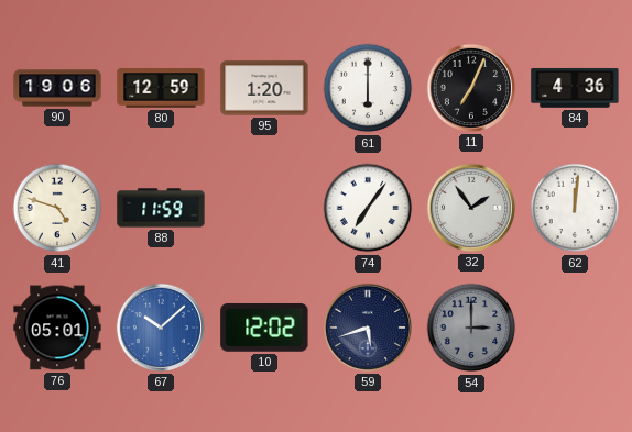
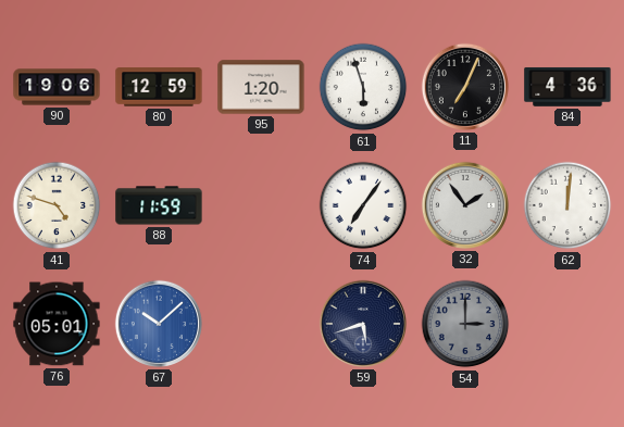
61: 6:00 -> 5:57
10: 12:02 -> none
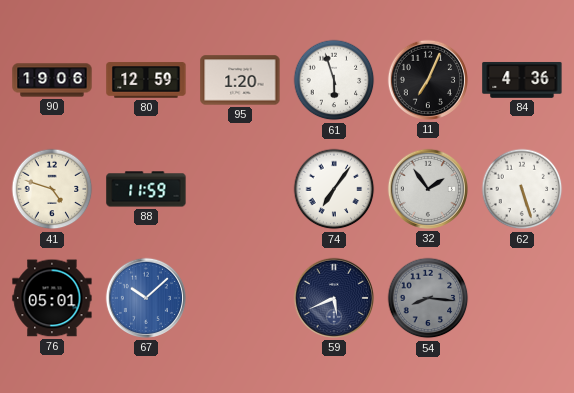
62: 12:01 -> 5:27
59: 5:42 -> 5:41
54: 3:00 -> 8:16
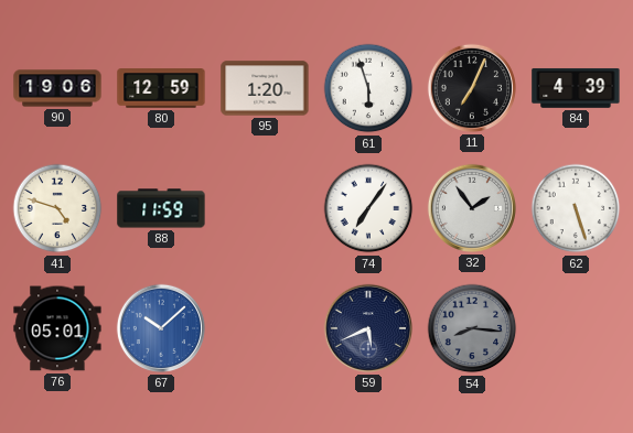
84: 4:36 -> 4:39
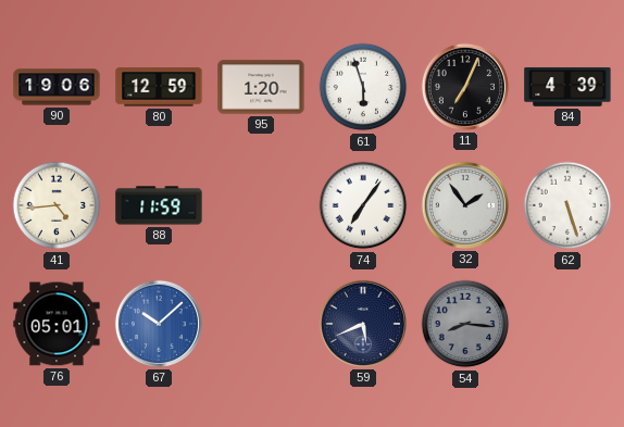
41: 4:48 -> 4:44
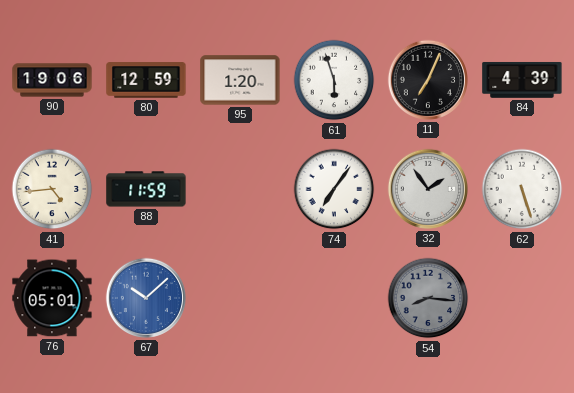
59: 5:41 -> none
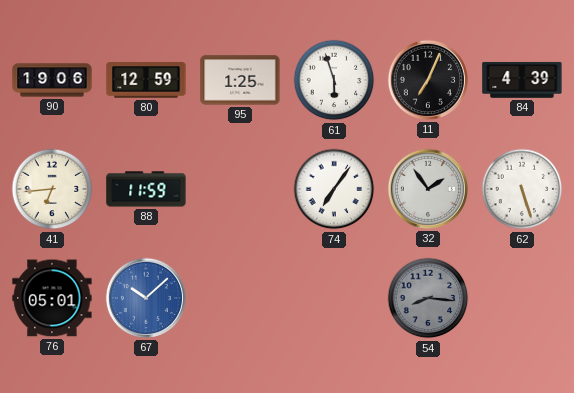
95: 1:20 -> 1:25
41: 4:44 -> 6:44
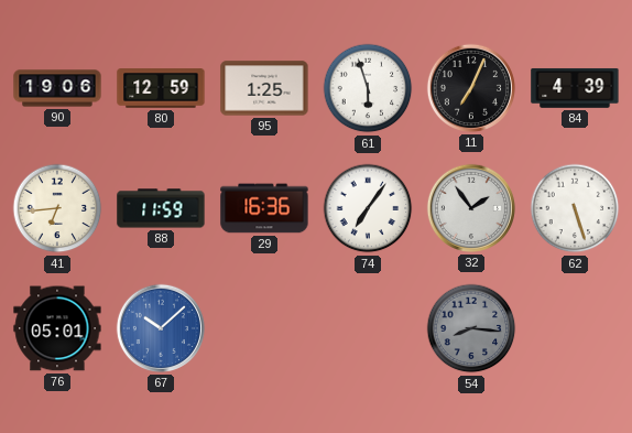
29: none -> 16:36
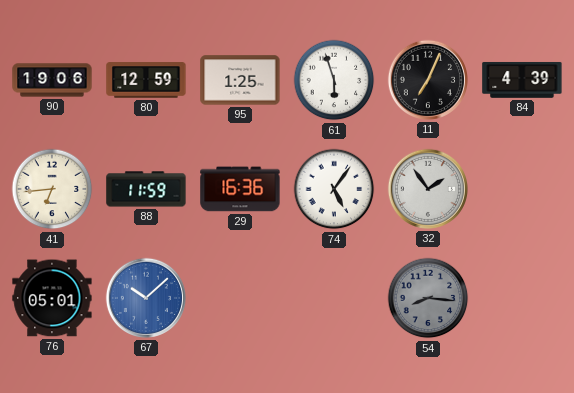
74: 7:06 -> 5:06
62: 5:27 -> none
